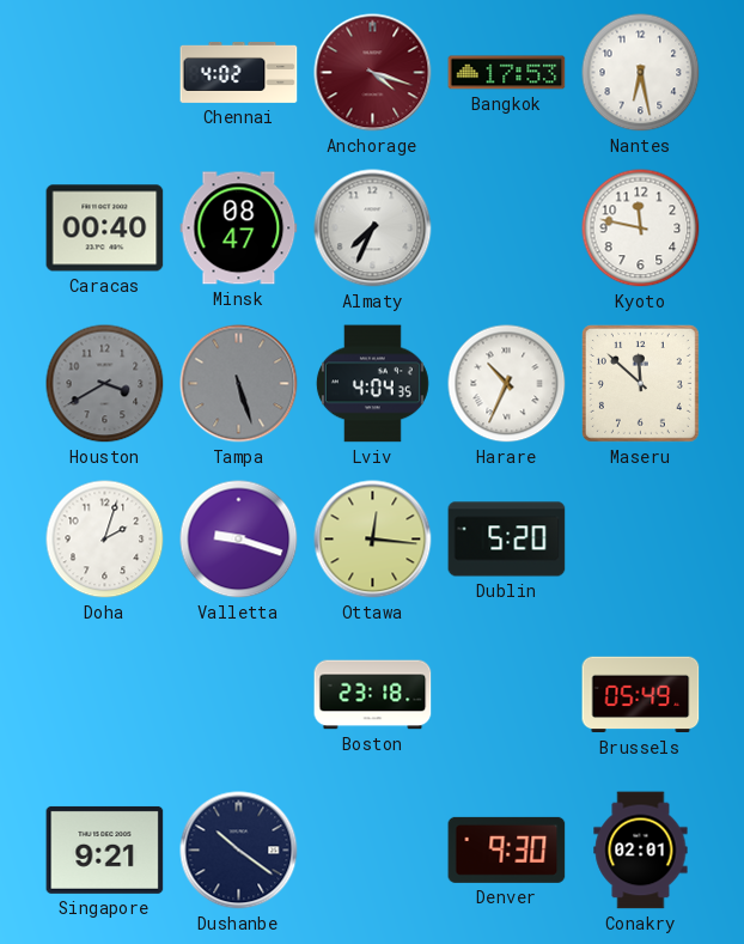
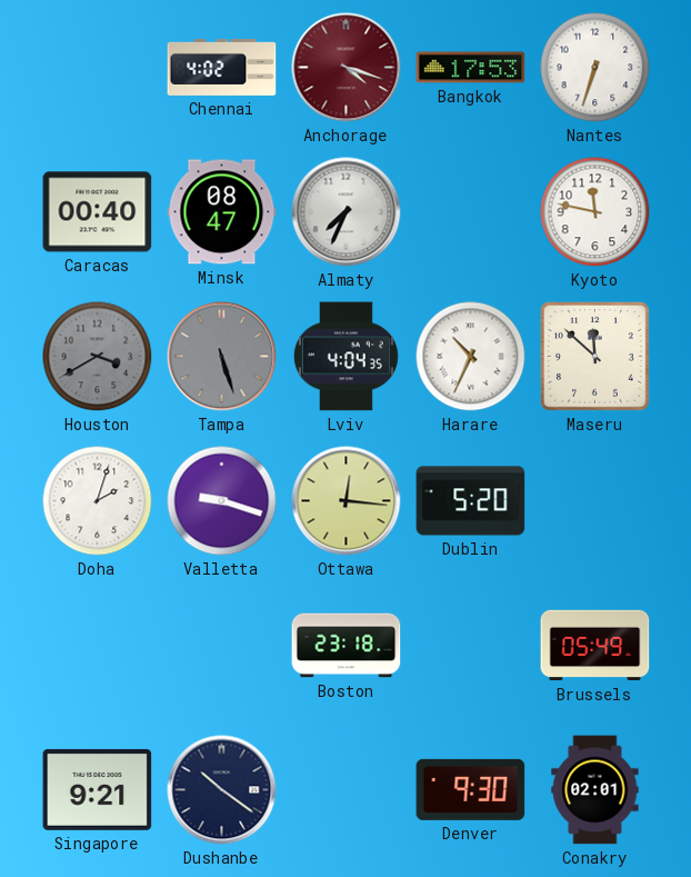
Nantes: 6:28 -> 6:33
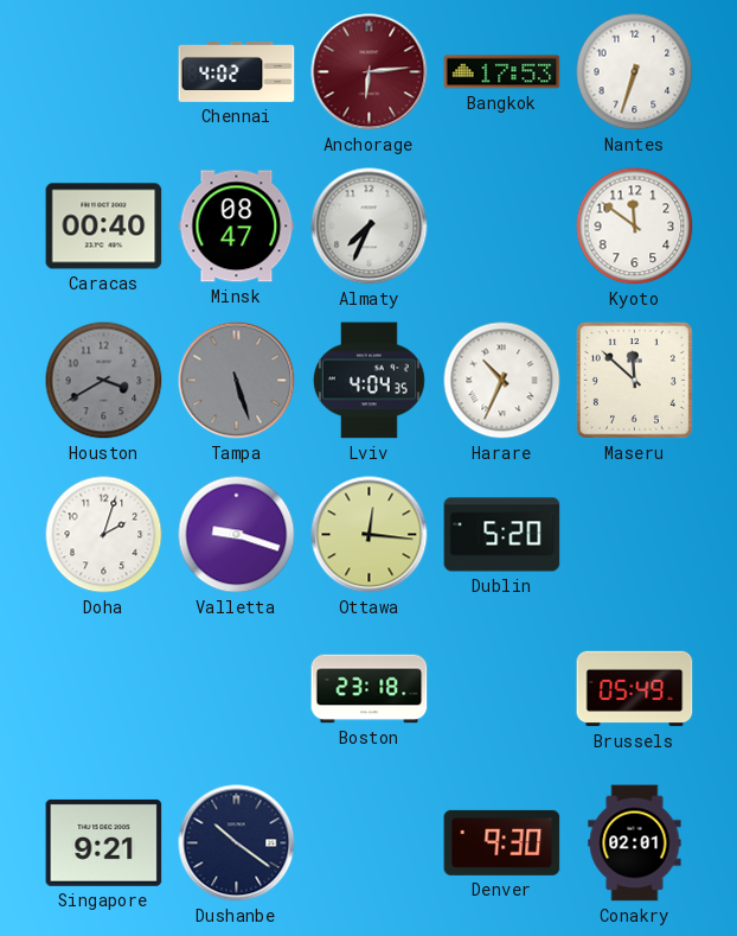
Anchorage: 4:18 -> 6:14
Kyoto: 11:47 -> 11:51
